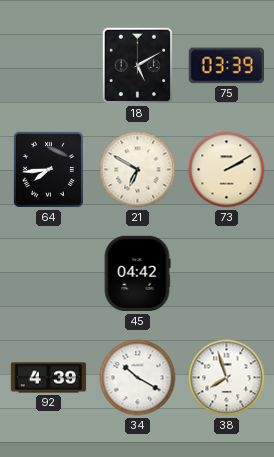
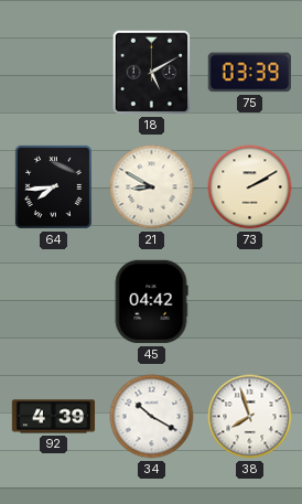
21: 6:50 -> 8:50
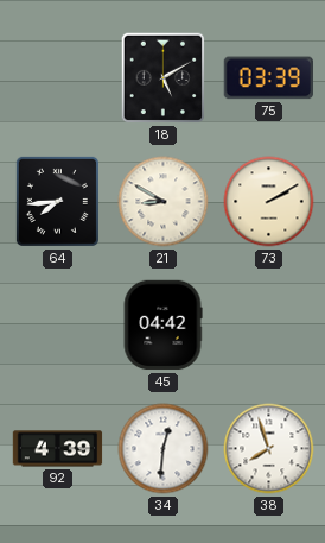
34: 10:20 -> 12:31
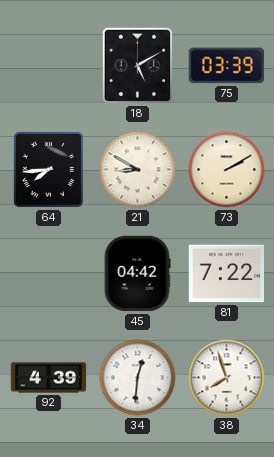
81: none -> 7:22
